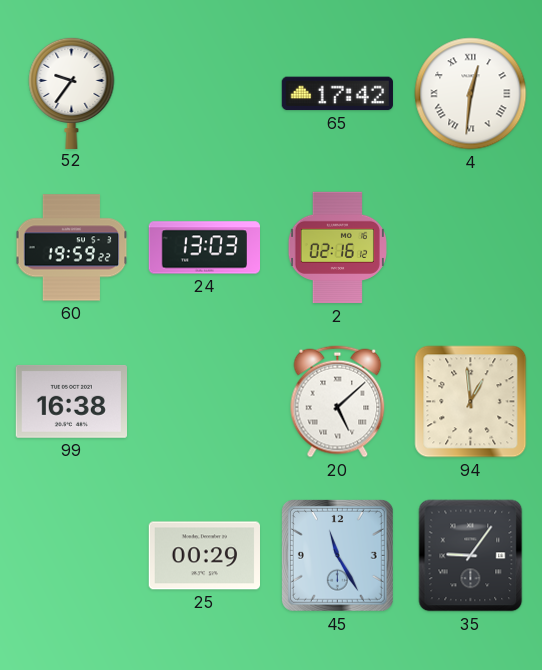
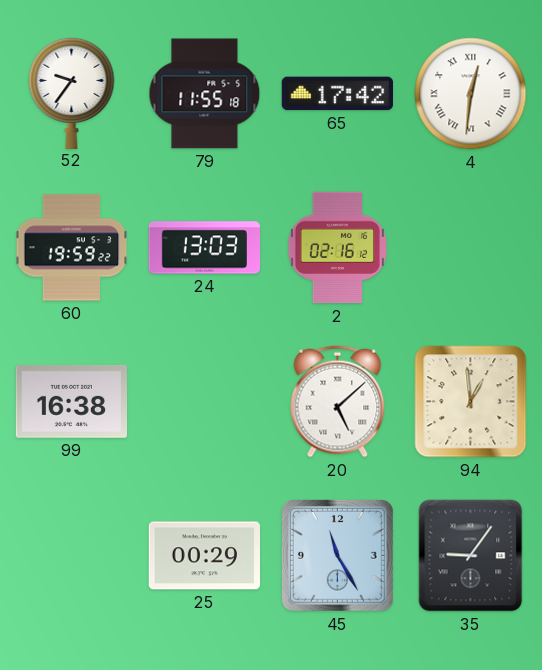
79: none -> 11:55
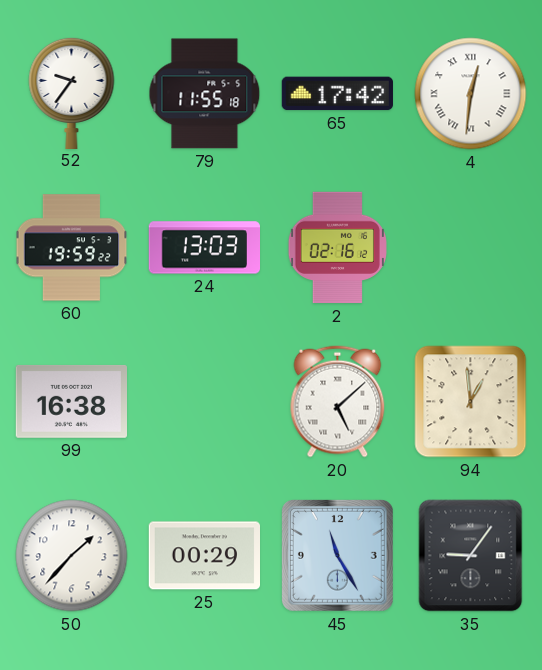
50: none -> 1:37
